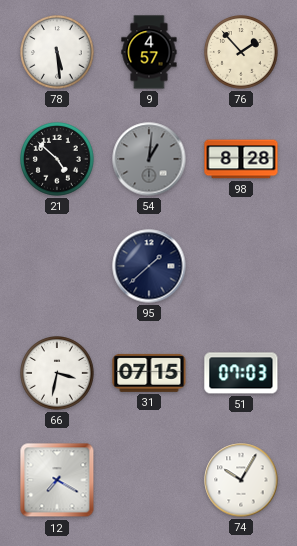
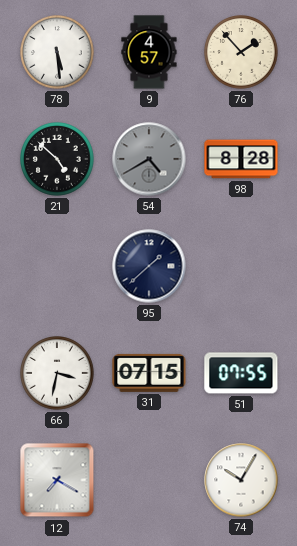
54: 1:01 -> 4:40
51: 07:03 -> 07:55
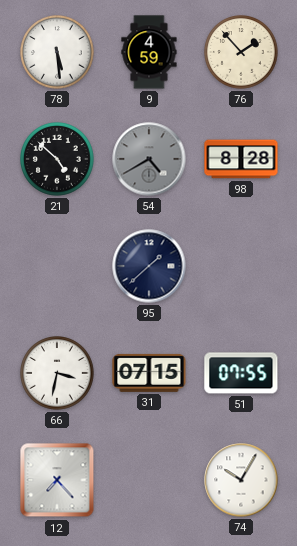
9: 4:57 -> 4:59
12: 7:20 -> 7:23
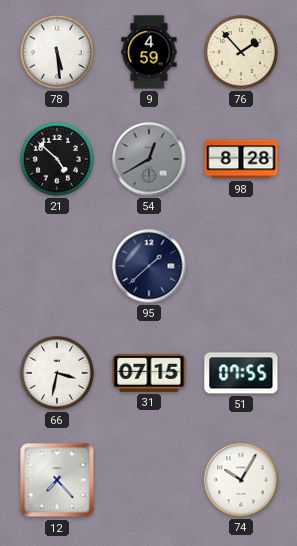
54: 4:40 -> 12:40
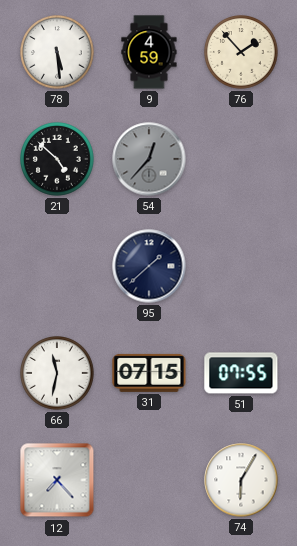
54: 12:40 -> 12:37
98: 8:28 -> none
66: 3:32 -> 11:32
74: 10:05 -> 6:05
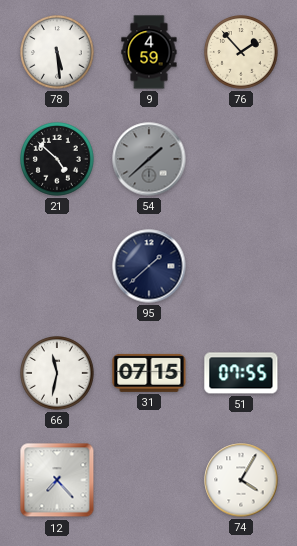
54: 12:37 -> 1:38
74: 6:05 -> 4:05
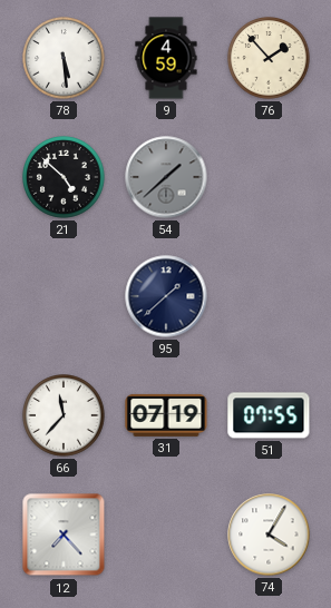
66: 11:32 -> 11:37
31: 07:15 -> 07:19
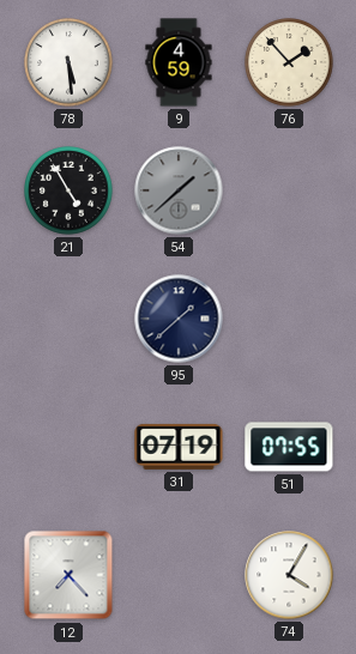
21: 4:52 -> 4:55
66: 11:37 -> none
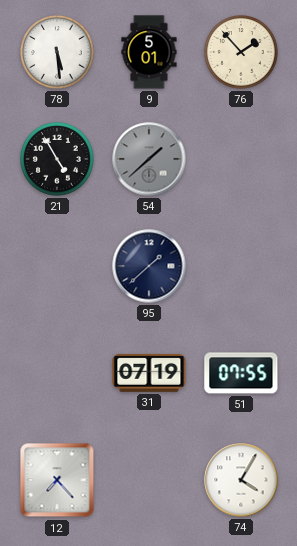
9: 4:59 -> 5:01
